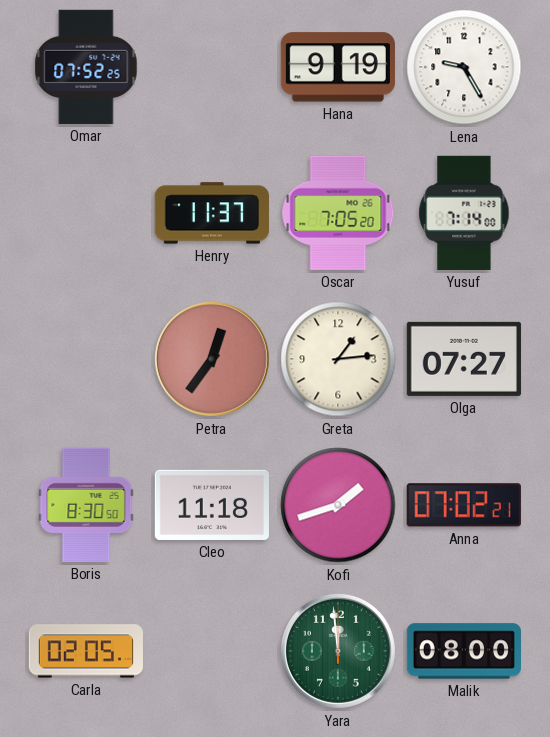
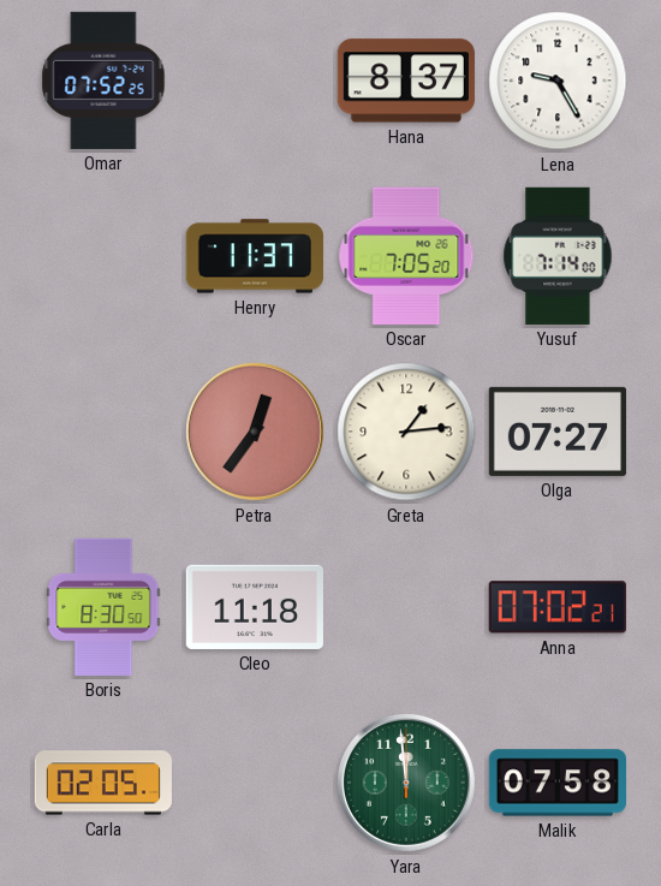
Hana: 9:19 -> 8:37
Kofi: 1:42 -> none
Malik: 08:00 -> 07:58
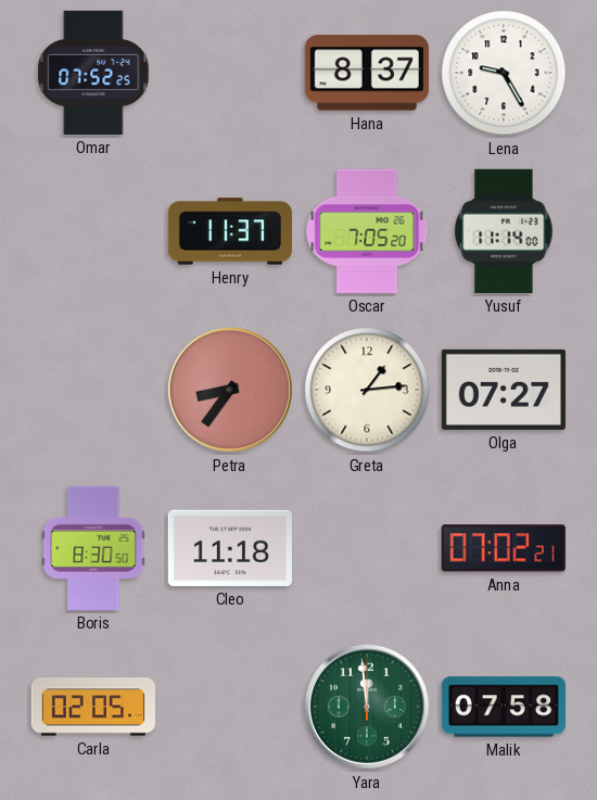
Yusuf: 7:14 -> 11:14
Petra: 12:36 -> 8:36
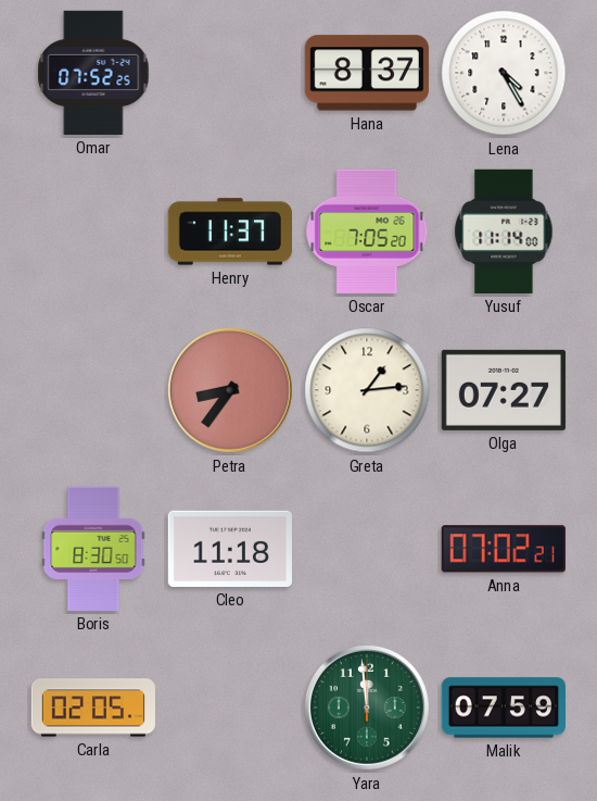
Lena: 9:25 -> 4:25
Malik: 07:58 -> 07:59
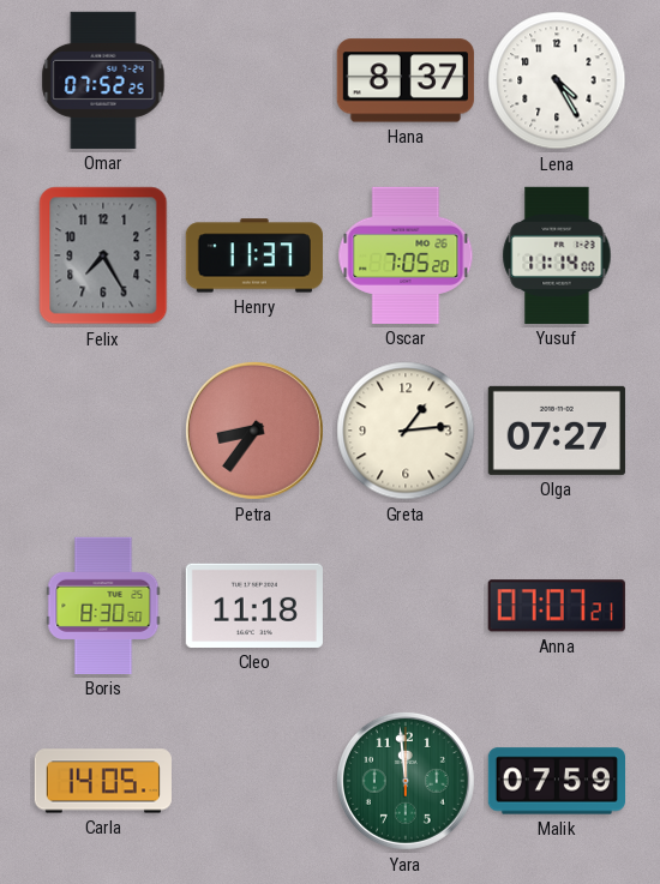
Felix: none -> 7:25
Anna: 07:02 -> 07:07
Carla: 02:05 -> 14:05
